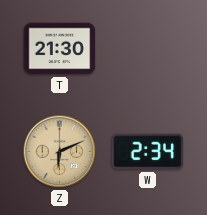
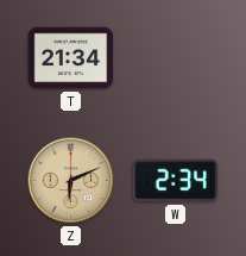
T: 21:30 -> 21:34
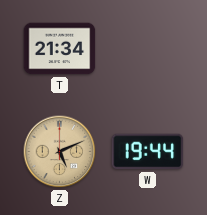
Z: 6:11 -> 5:11
W: 2:34 -> 19:44
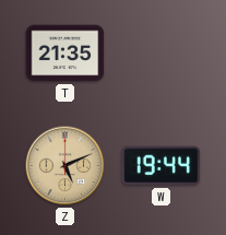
T: 21:34 -> 21:35
